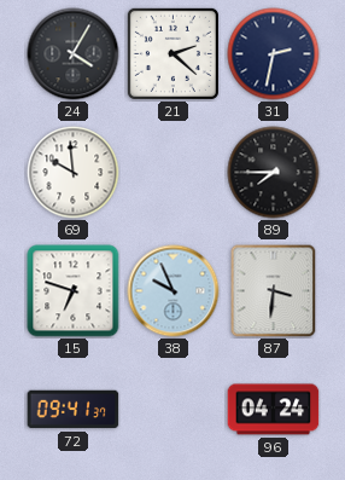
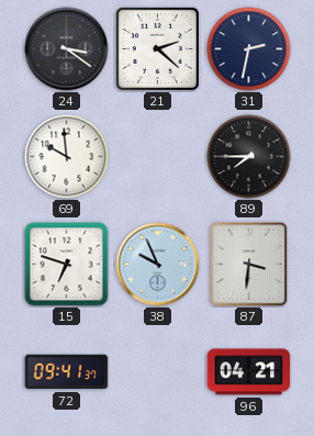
24: 4:05 -> 3:21
96: 04:24 -> 04:21
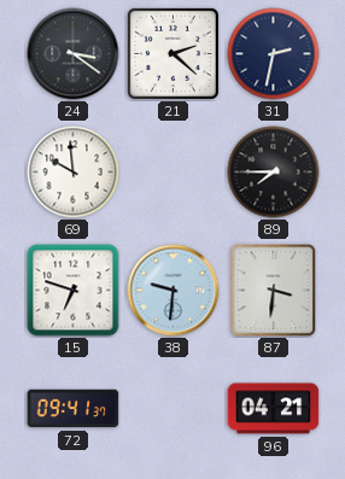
38: 9:56 -> 9:31
